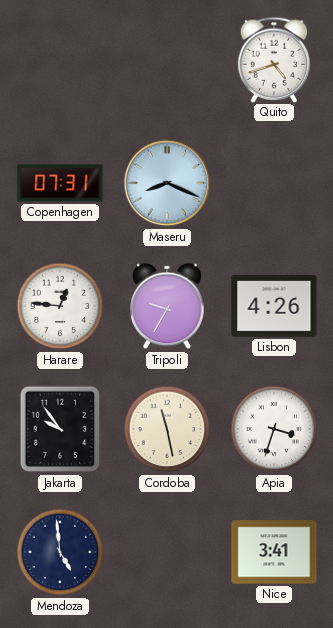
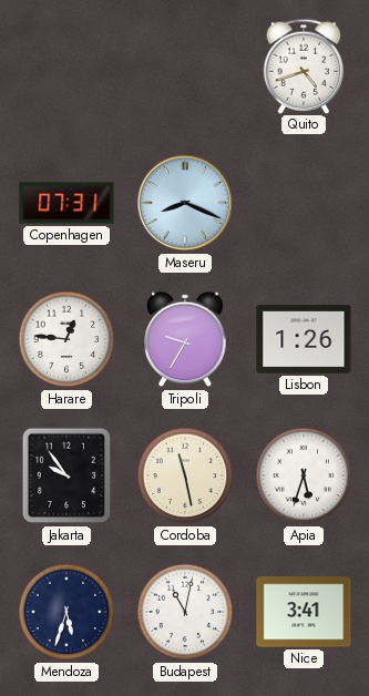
Lisbon: 4:26 -> 1:26
Apia: 3:33 -> 5:33
Mendoza: 4:59 -> 5:33
Budapest: none -> 11:02
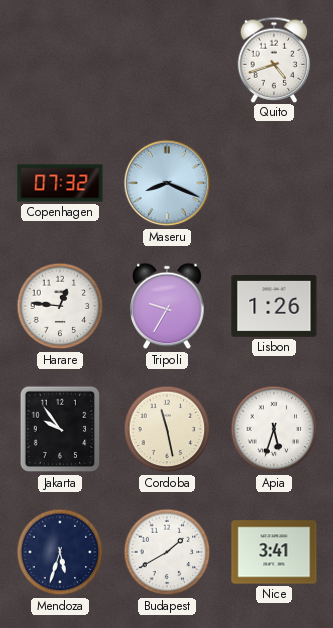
Copenhagen: 07:31 -> 07:32
Budapest: 11:02 -> 1:40
